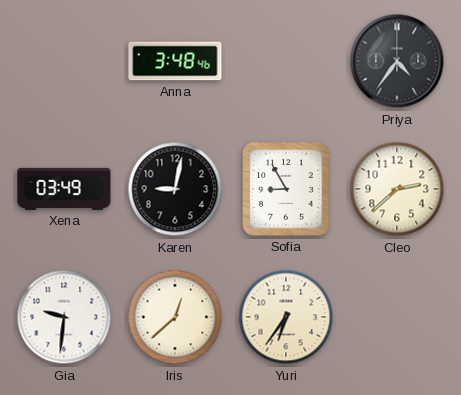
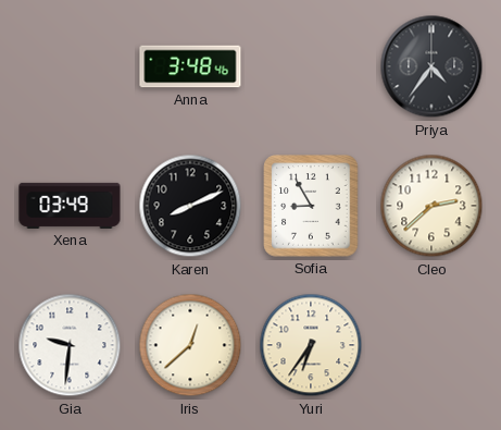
Karen: 9:02 -> 8:11
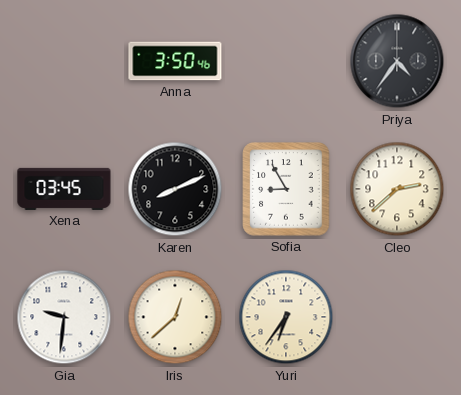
Anna: 3:48 -> 3:50
Xena: 03:49 -> 03:45
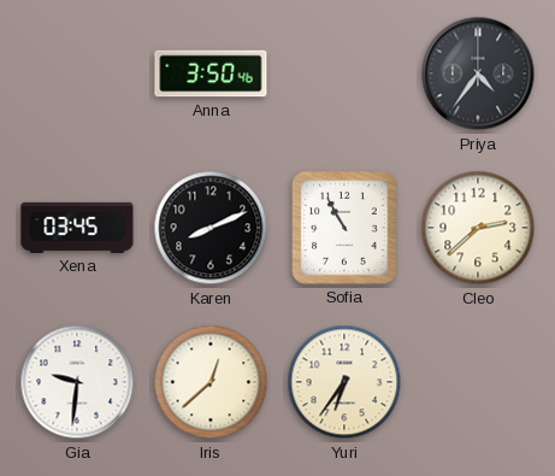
Sofia: 8:55 -> 10:55
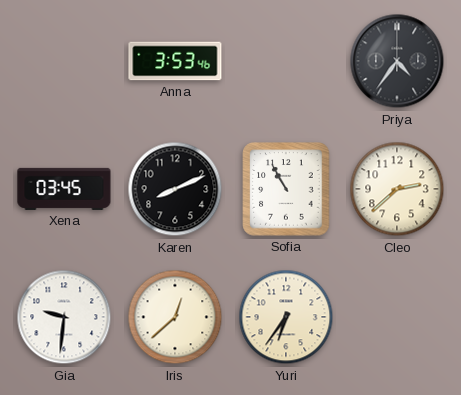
Anna: 3:50 -> 3:53
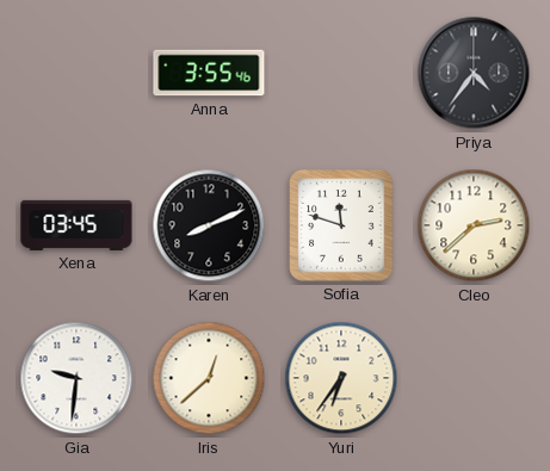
Anna: 3:53 -> 3:55
Sofia: 10:55 -> 11:48
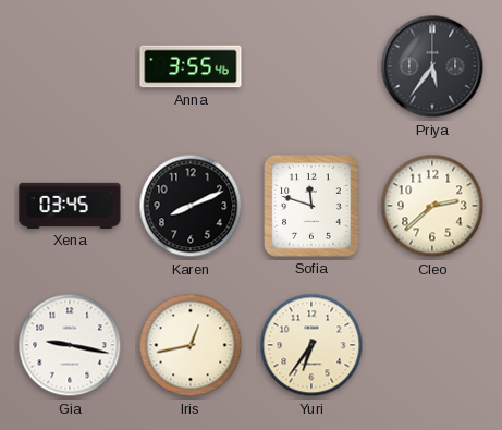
Priya: 4:36 -> 5:36
Gia: 9:31 -> 9:17
Iris: 12:38 -> 12:43
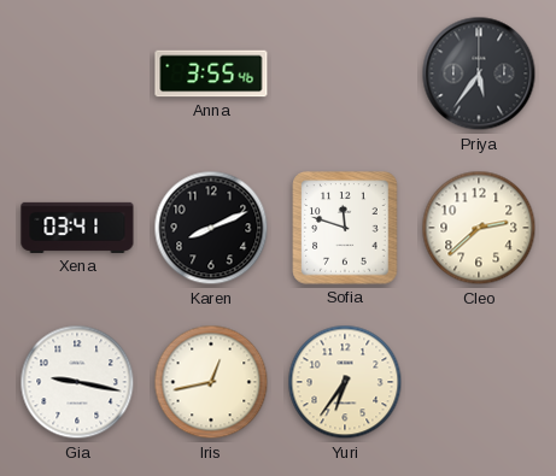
Xena: 03:45 -> 03:41
